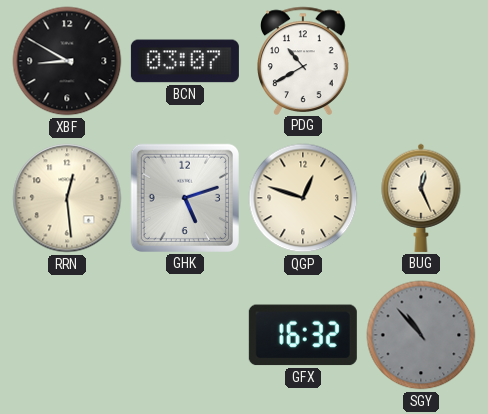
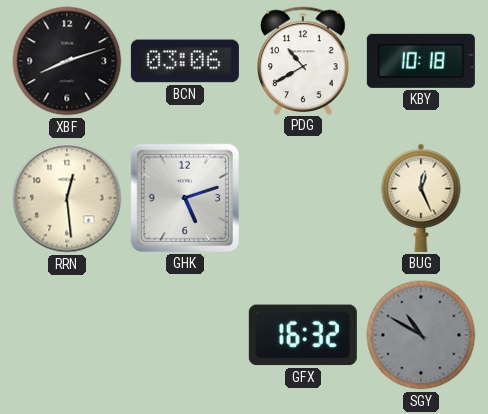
XBF: 8:50 -> 8:12
BCN: 03:07 -> 03:06
KBY: none -> 10:18
QGP: 12:48 -> none
SGY: 10:53 -> 10:50
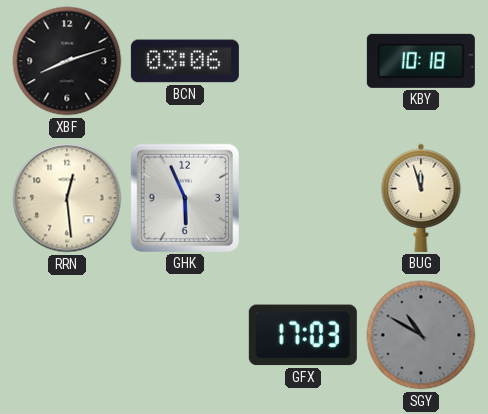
PDG: 10:40 -> none
GHK: 5:12 -> 5:56
BUG: 12:26 -> 11:57
GFX: 16:32 -> 17:03
